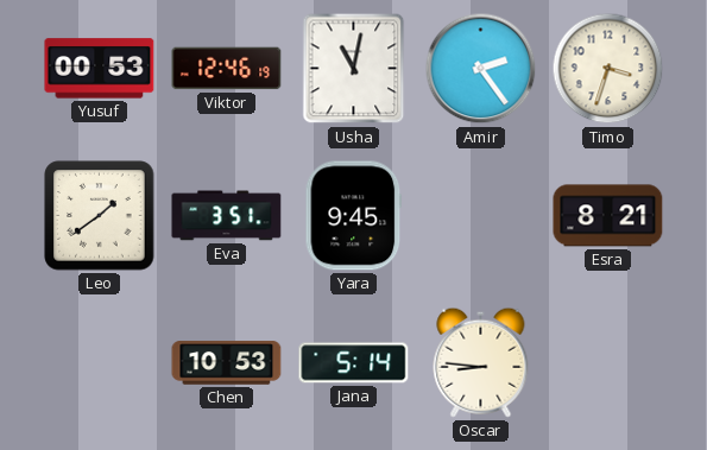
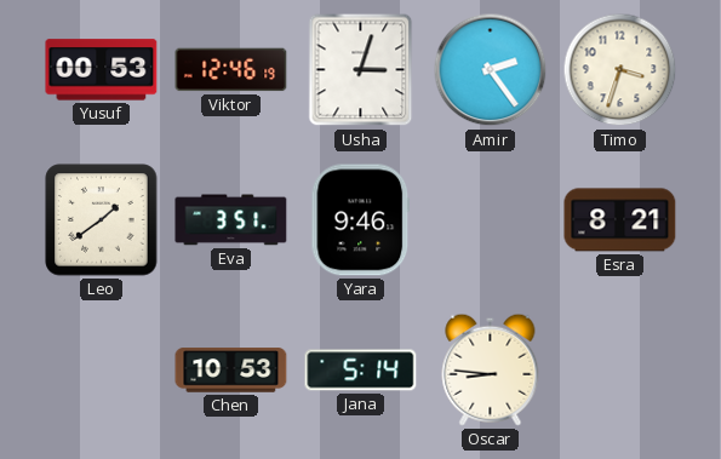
Usha: 11:02 -> 3:03
Yara: 9:45 -> 9:46
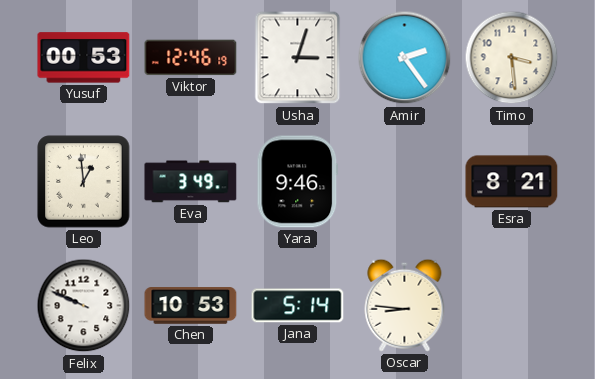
Timo: 3:33 -> 3:29
Leo: 1:39 -> 12:59
Eva: 3:51 -> 3:49
Felix: none -> 9:49
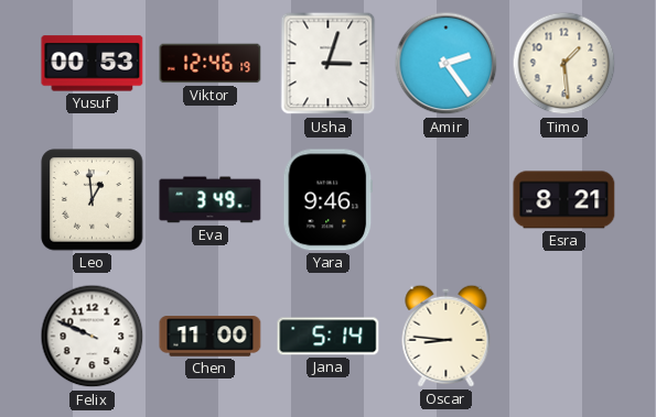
Timo: 3:29 -> 1:29
Chen: 10:53 -> 11:00
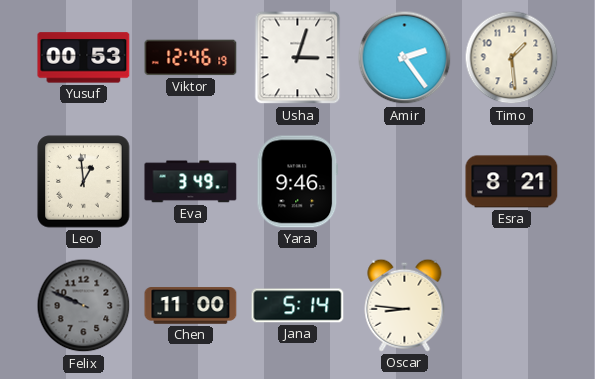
Felix dial: white -> grey
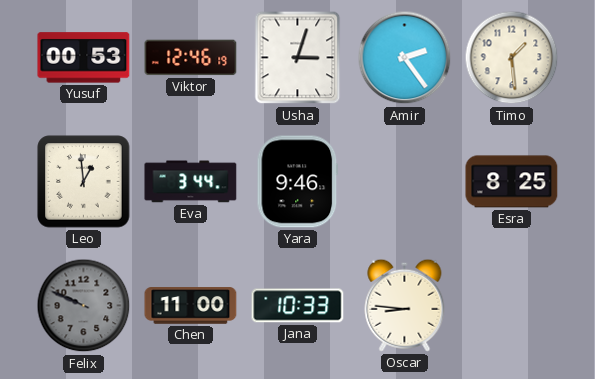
Eva: 3:49 -> 3:44
Esra: 8:21 -> 8:25
Jana: 5:14 -> 10:33
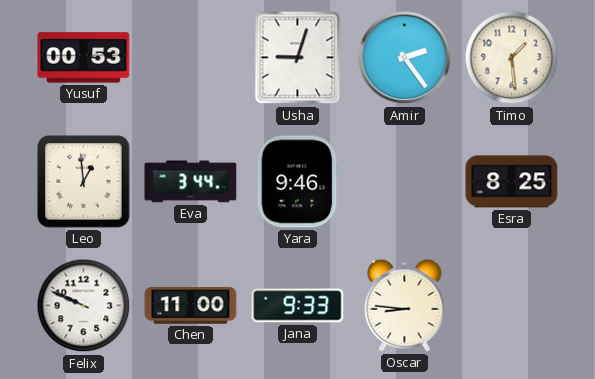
Viktor: 12:46 -> none
Usha: 3:03 -> 9:03
Felix dial: grey -> white
Jana: 10:33 -> 9:33
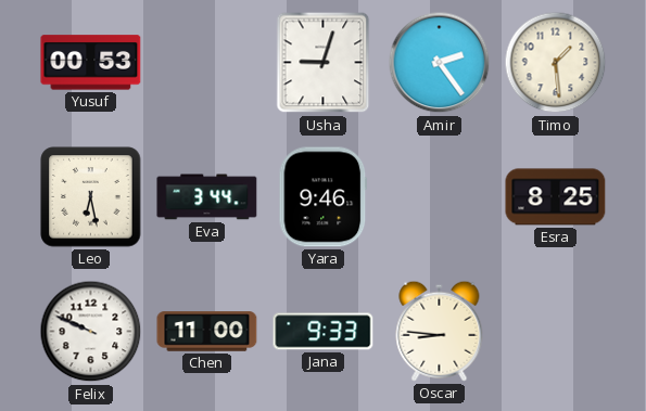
Leo: 12:59 -> 6:28
